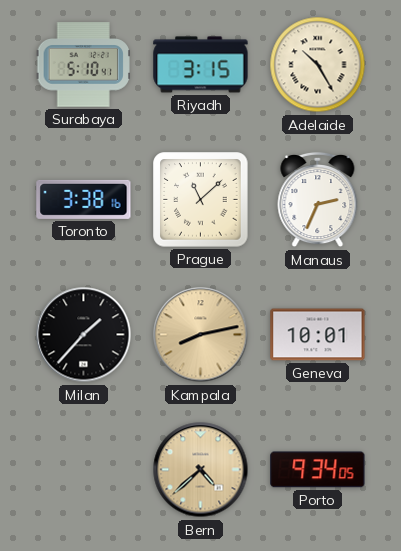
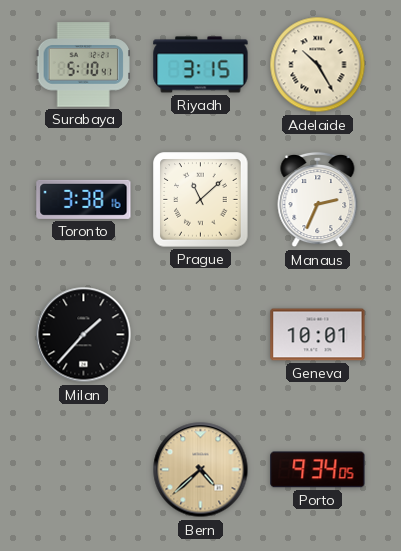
Kampala: 8:13 -> none
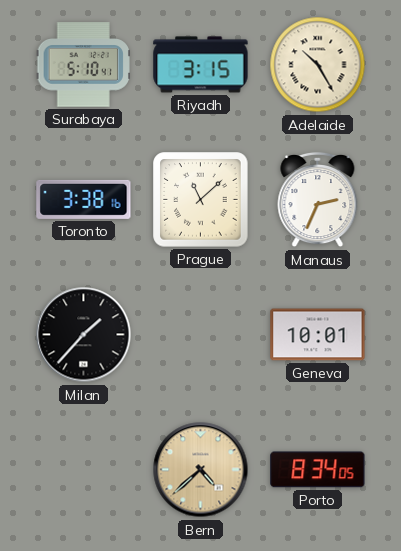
Porto: 9:34 -> 8:34
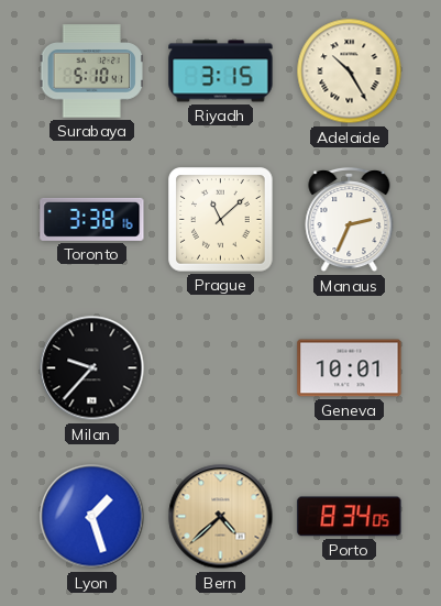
Milan: 1:37 -> 9:37
Lyon: none -> 1:27
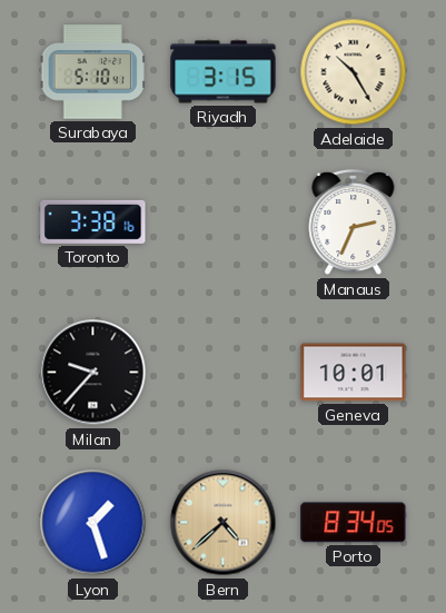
Prague: 11:08 -> none
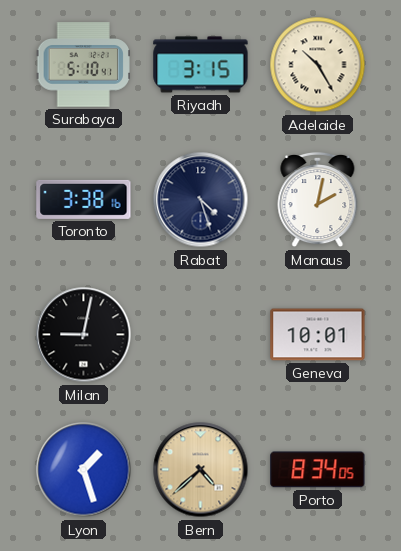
Rabat: none -> 4:27
Manaus: 2:34 -> 2:02
Milan: 9:37 -> 9:02
